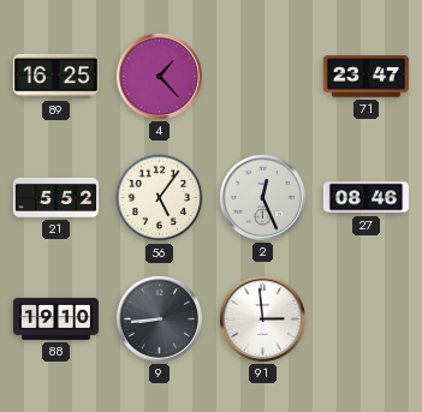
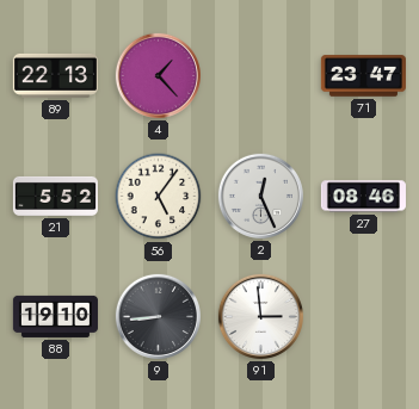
89: 16:25 -> 22:13
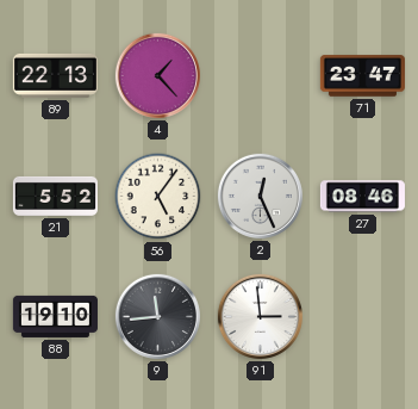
9: 8:44 -> 11:44
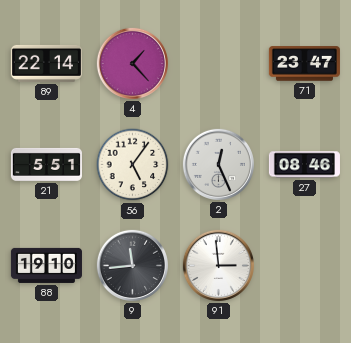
89: 22:13 -> 22:14
21: 5:52 -> 5:51
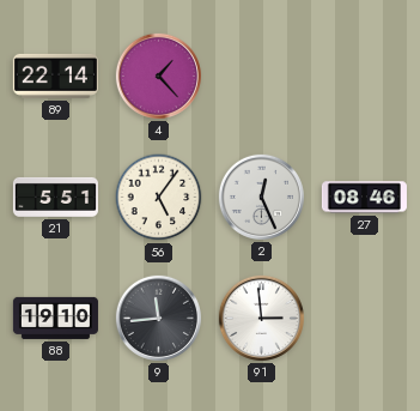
71: 23:47 -> none
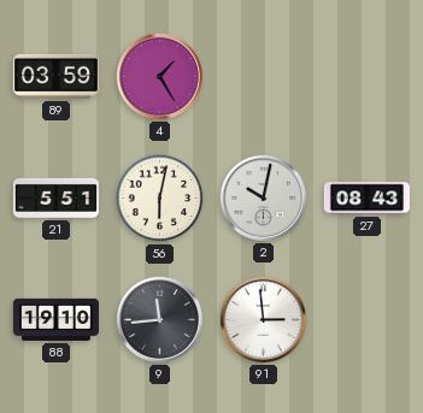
89: 22:14 -> 03:59
4: 1:23 -> 1:25
56: 5:06 -> 6:02
2: 12:26 -> 10:02
27: 08:46 -> 08:43
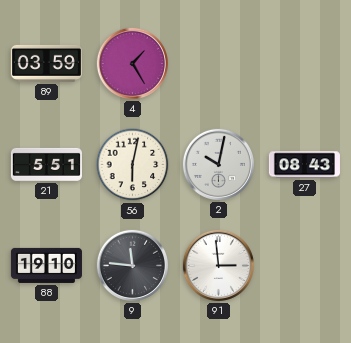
9: 11:44 -> 11:46
